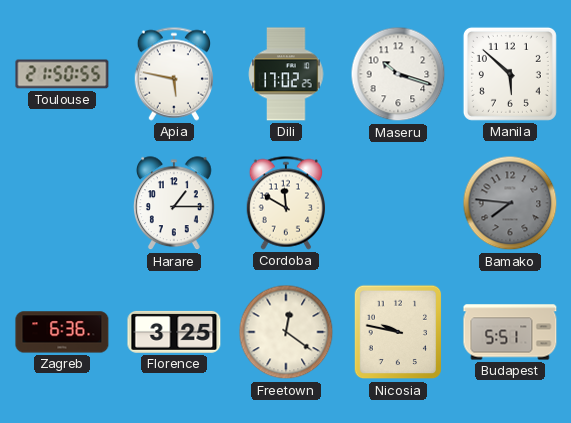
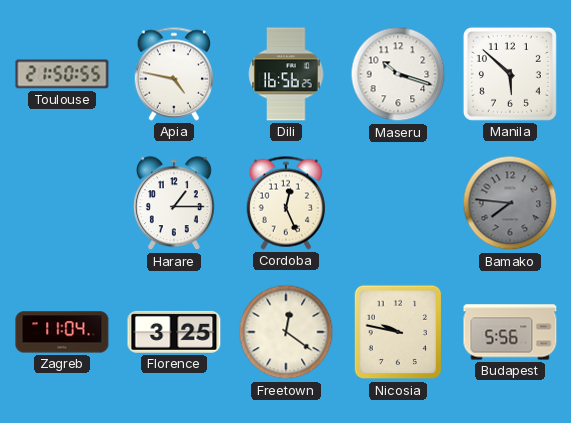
Apia: 5:47 -> 4:47
Dili: 17:02 -> 16:56
Cordoba: 11:50 -> 12:26
Zagreb: 6:36 -> 11:04
Budapest: 5:51 -> 5:56
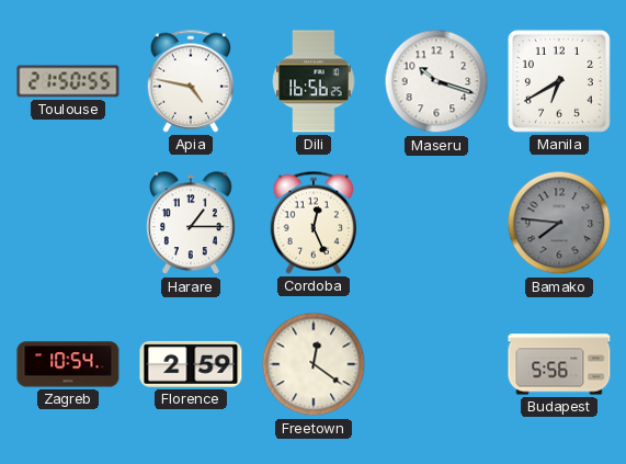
Manila: 5:52 -> 6:40
Zagreb: 11:04 -> 10:54
Florence: 3:25 -> 2:59
Nicosia: 9:47 -> none
